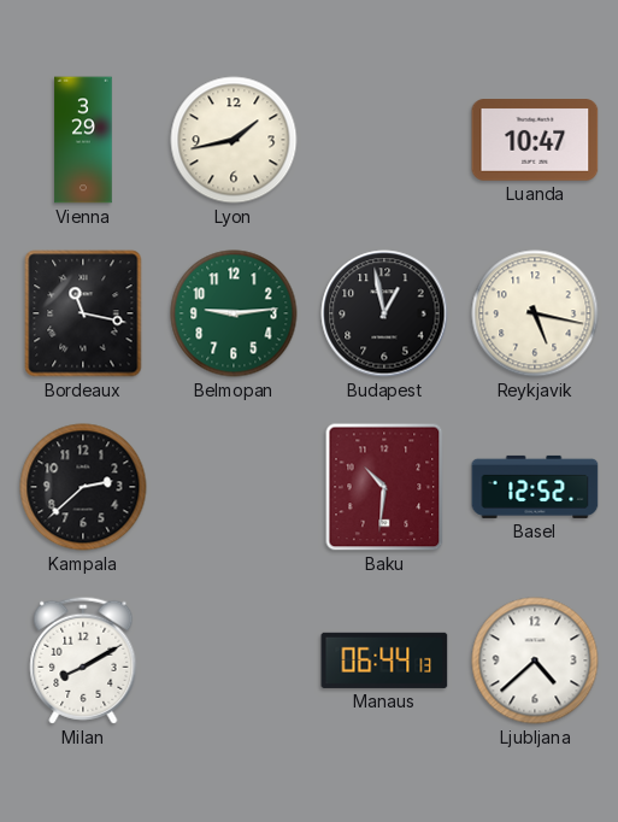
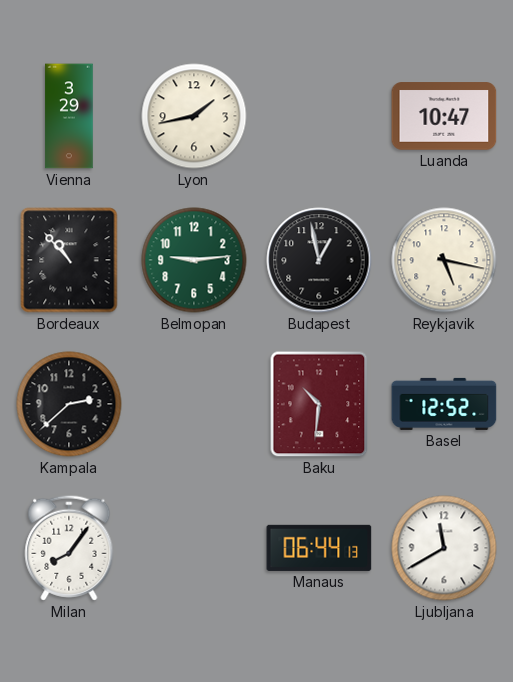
Bordeaux: 11:17 -> 10:53
Milan: 8:10 -> 8:06
Ljubljana: 4:38 -> 11:40
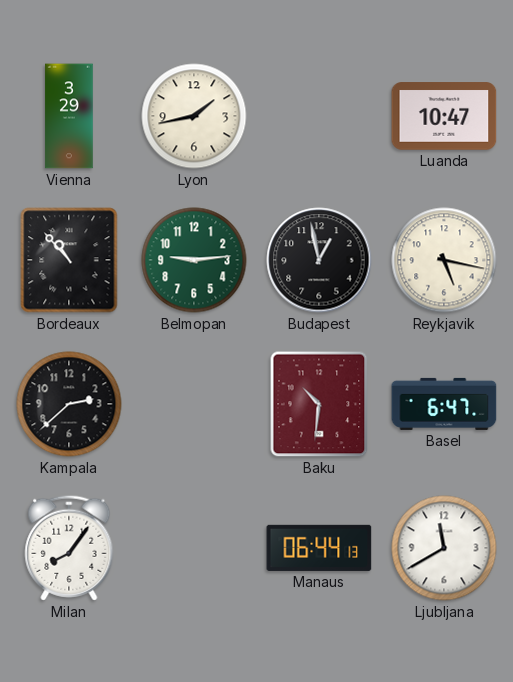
Basel: 12:52 -> 6:47
